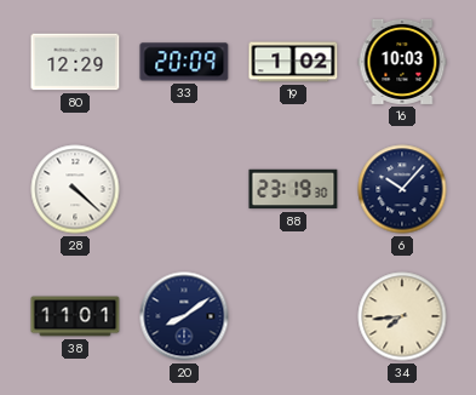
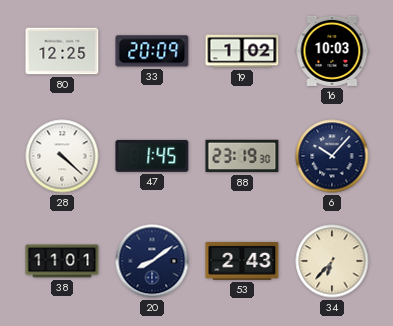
80: 12:29 -> 12:25
47: none -> 1:45
53: none -> 2:43
34: 7:44 -> 6:37
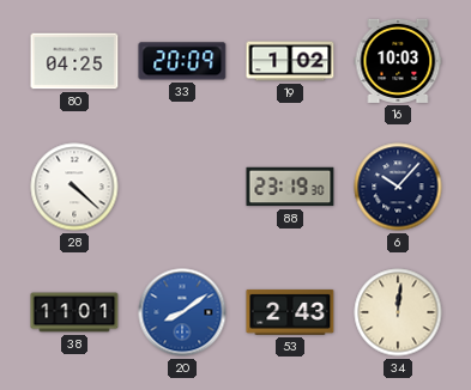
80: 12:25 -> 04:25
47: 1:45 -> none
20 dial: navy -> blue
34: 6:37 -> 12:01
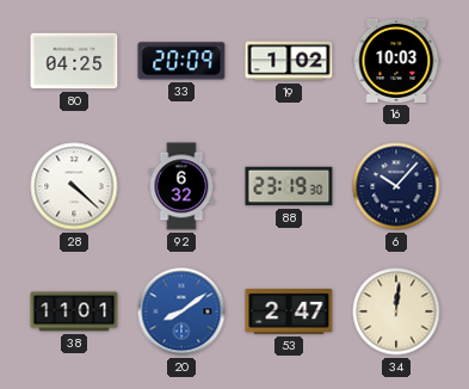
92: none -> 6:32
53: 2:43 -> 2:47
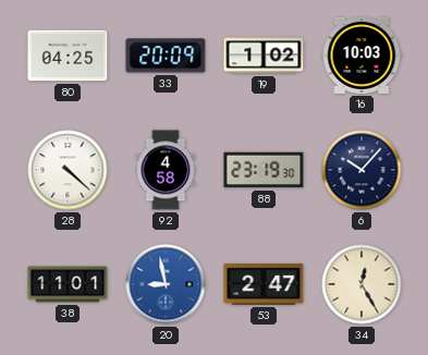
92: 6:32 -> 4:58
20: 8:09 -> 8:58
34: 12:01 -> 12:25
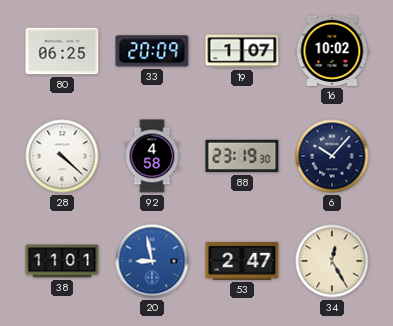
80: 04:25 -> 06:25
19: 1:02 -> 1:07
16: 10:03 -> 10:02
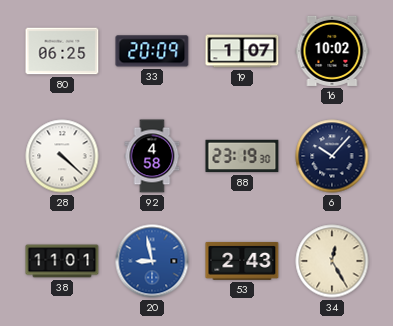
53: 2:47 -> 2:43
